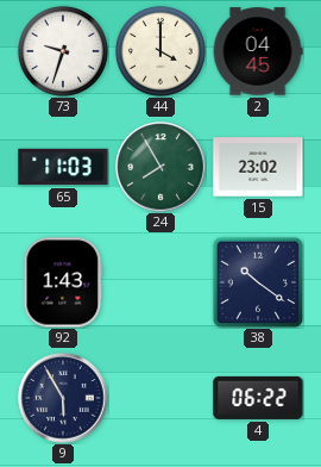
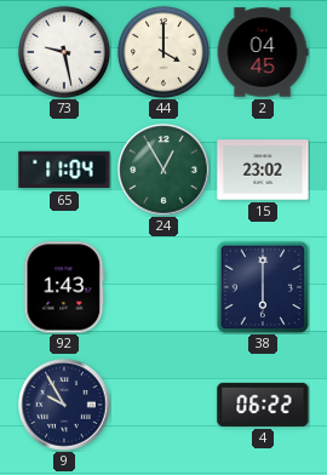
73: 9:33 -> 9:28
65: 11:03 -> 11:04
24: 7:55 -> 12:55
38: 10:21 -> 6:00
9: 5:55 -> 9:55
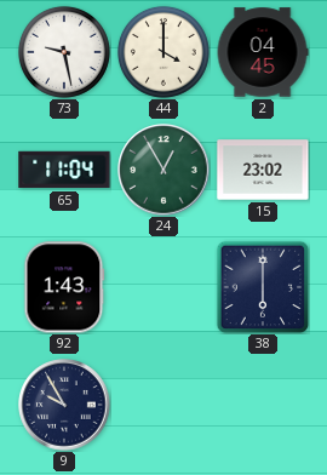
4: 06:22 -> none
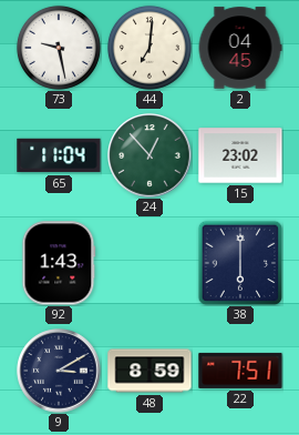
44: 4:00 -> 7:01
24: 12:55 -> 12:53
9: 9:55 -> 3:10
48: none -> 8:59
22: none -> 7:51
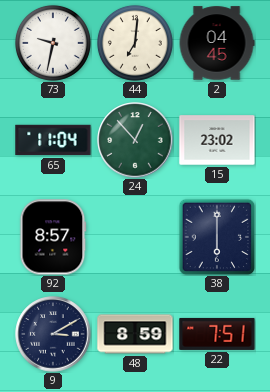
73: 9:28 -> 9:32
92: 1:43 -> 8:57
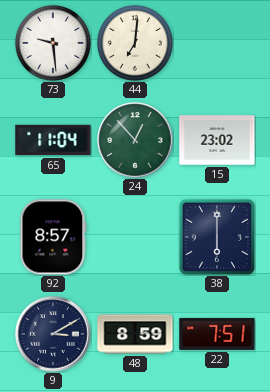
73: 9:32 -> 9:29
2: 04:45 -> none
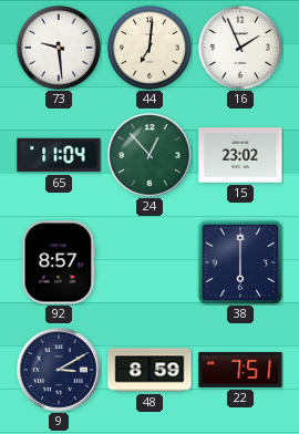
16: none -> 1:56
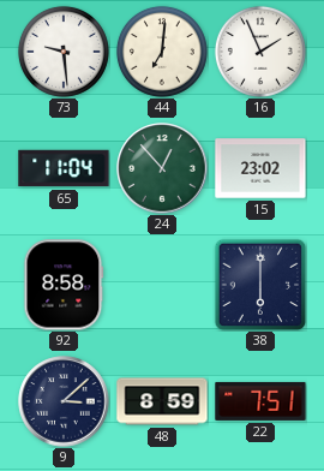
92: 8:57 -> 8:58
9: 3:10 -> 3:08
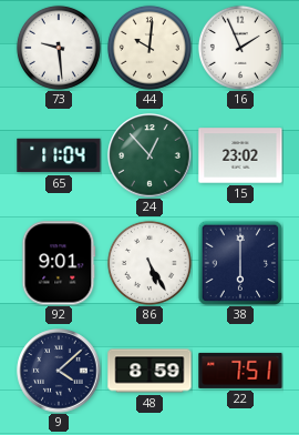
44: 7:01 -> 10:01
92: 8:58 -> 9:01
86: none -> 5:25
9: 3:08 -> 4:08
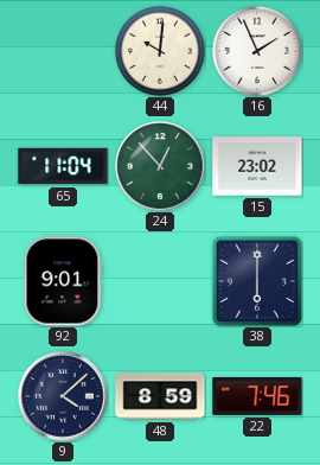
73: 9:29 -> none
86: 5:25 -> none
22: 7:51 -> 7:46
